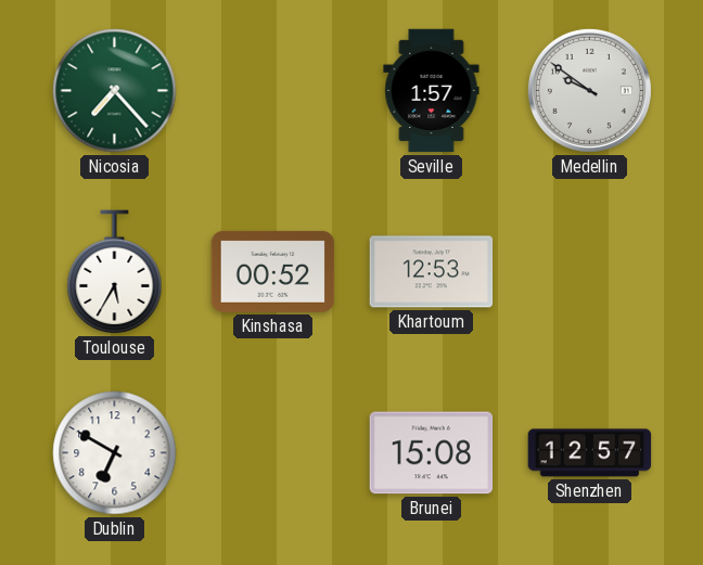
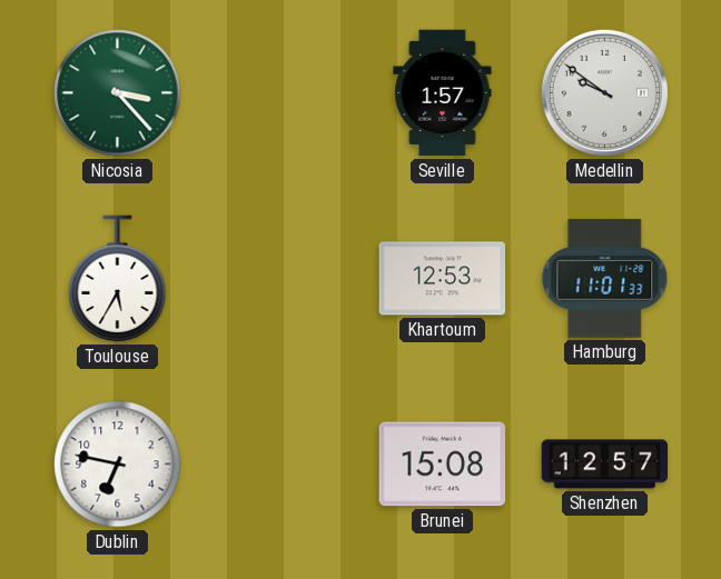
Nicosia: 7:23 -> 3:23
Kinshasa: 00:52 -> none
Hamburg: none -> 11:01
Dublin: 6:50 -> 6:47
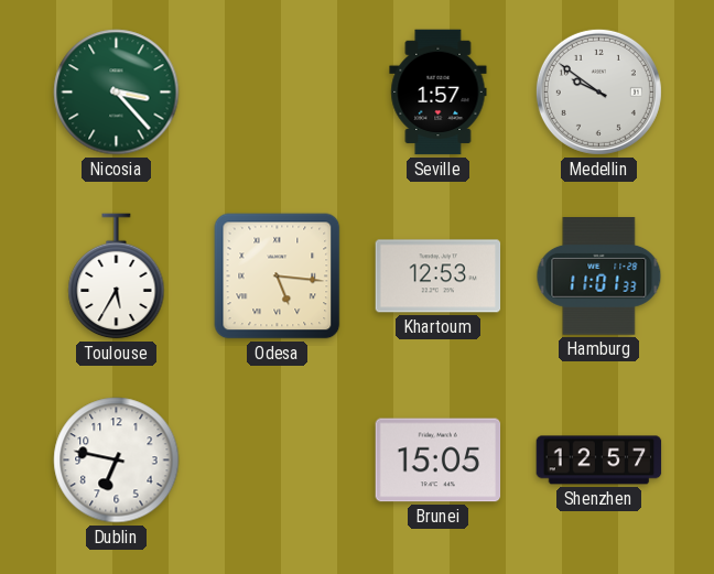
Odesa: none -> 5:16
Brunei: 15:08 -> 15:05
